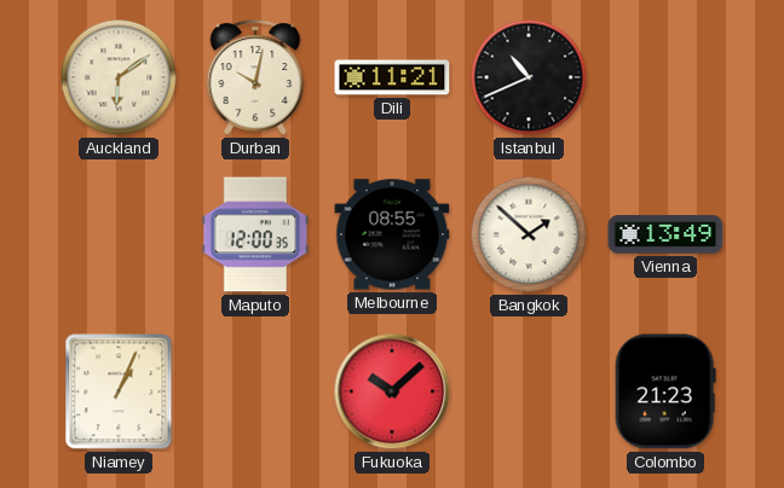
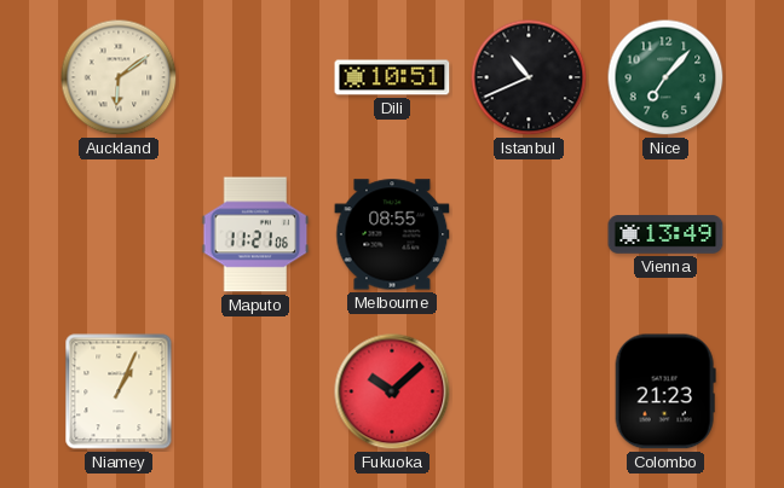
Durban: 10:02 -> none
Dili: 11:21 -> 10:51
Nice: none -> 7:07
Maputo: 12:00 -> 11:21
Bangkok: 1:52 -> none
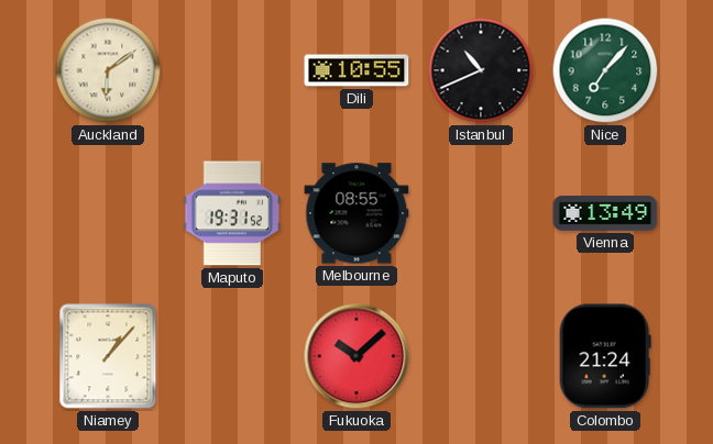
Dili: 10:51 -> 10:55
Maputo: 11:21 -> 19:31
Niamey: 1:04 -> 1:07
Colombo: 21:23 -> 21:24
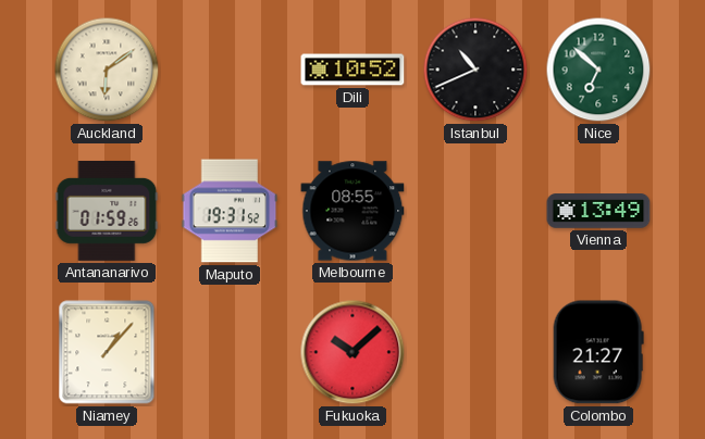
Dili: 10:55 -> 10:52
Nice: 7:07 -> 6:52
Antananarivo: none -> 01:59
Colombo: 21:24 -> 21:27
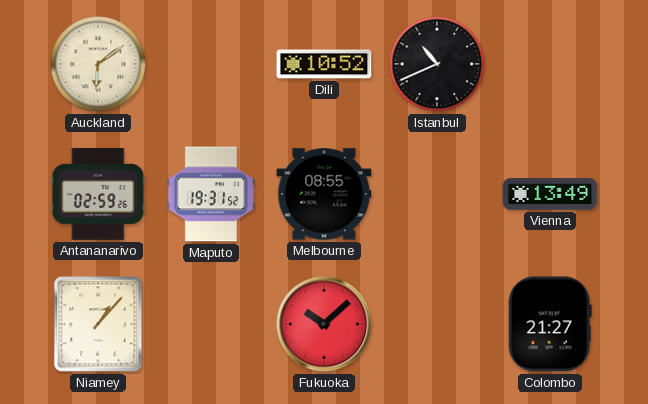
Nice: 6:52 -> none
Antananarivo: 01:59 -> 02:59
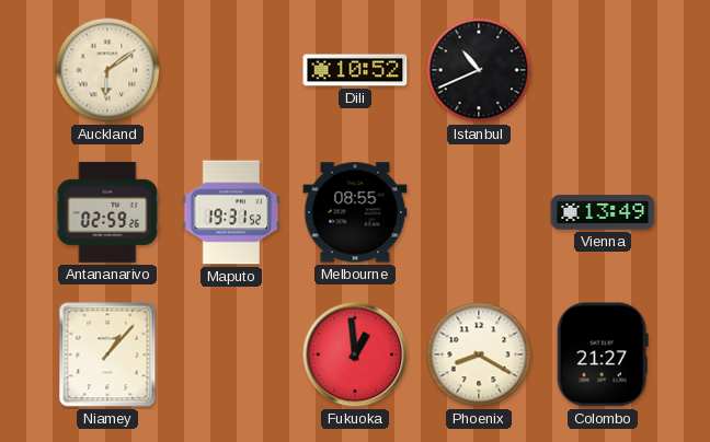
Fukuoka: 10:08 -> 12:59
Phoenix: none -> 8:20
